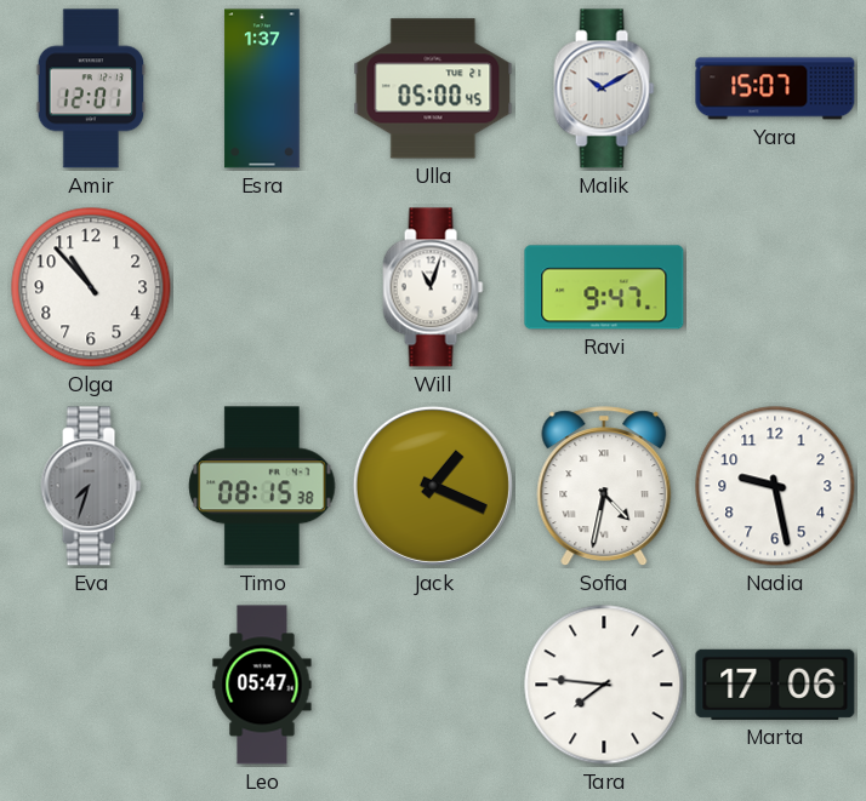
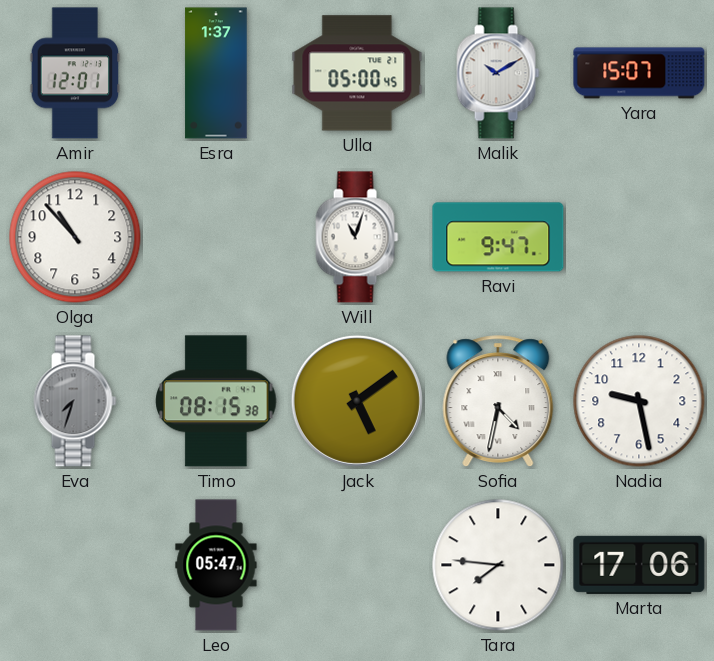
Jack: 1:19 -> 5:09
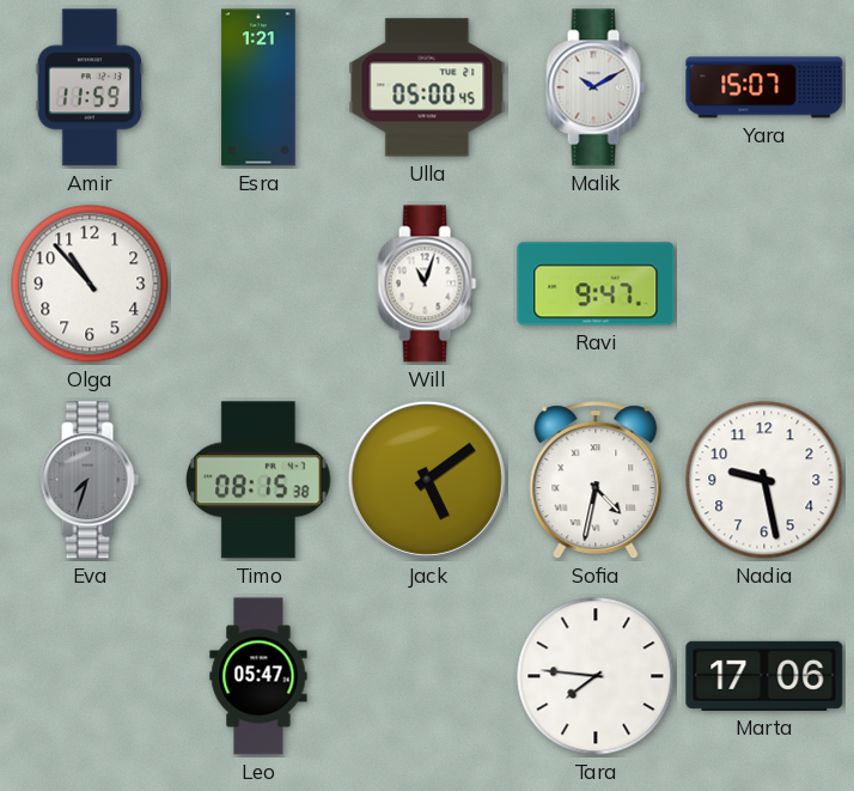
Amir: 12:01 -> 11:59
Esra: 1:37 -> 1:21
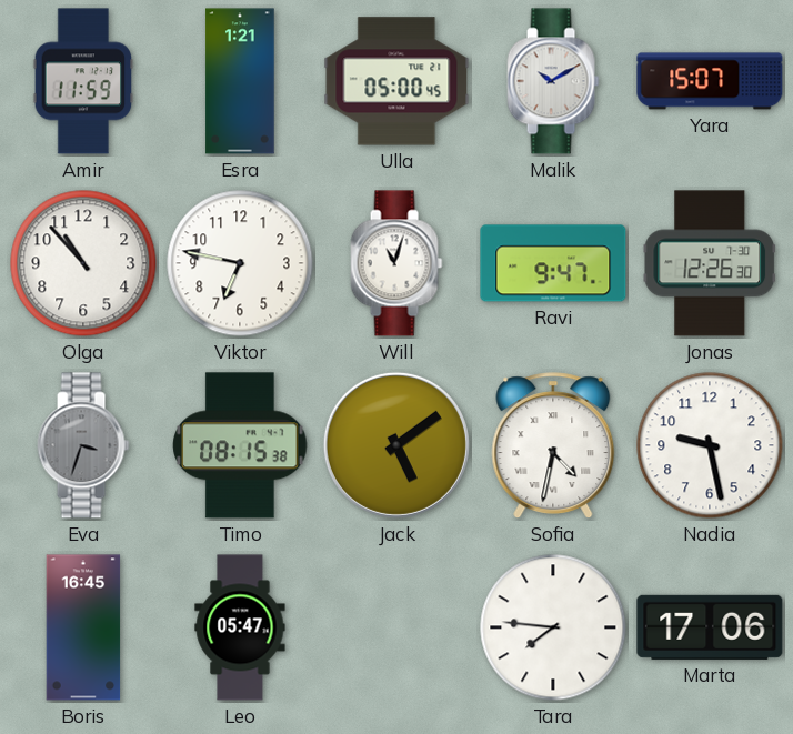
Viktor: none -> 6:47
Jonas: none -> 12:26
Eva: 7:33 -> 3:33
Boris: none -> 16:45
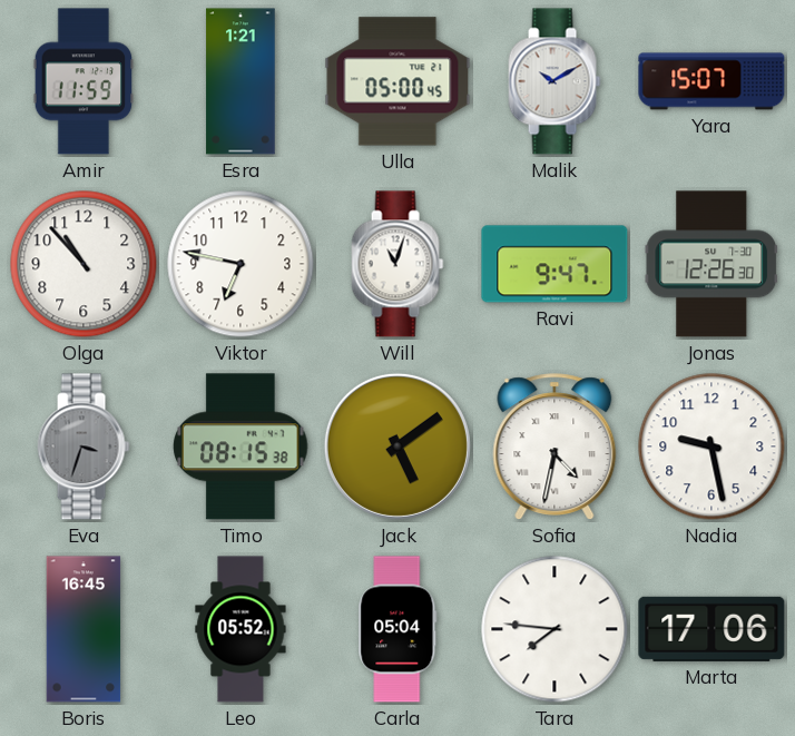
Leo: 05:47 -> 05:52
Carla: none -> 05:04
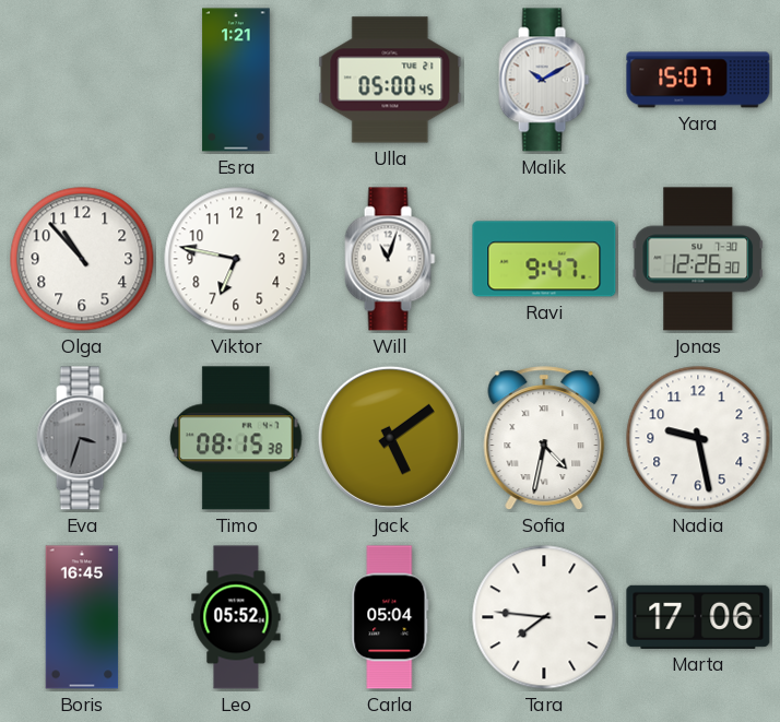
Amir: 11:59 -> none
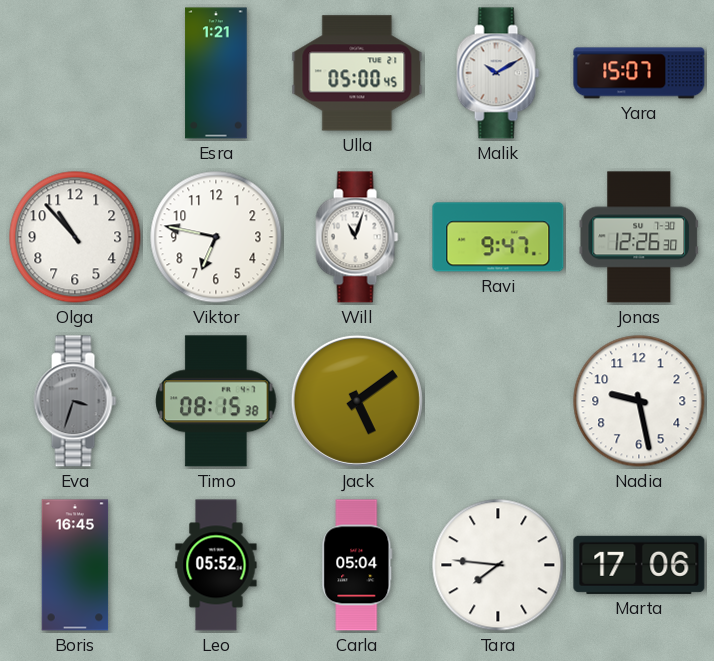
Sofia: 4:32 -> none
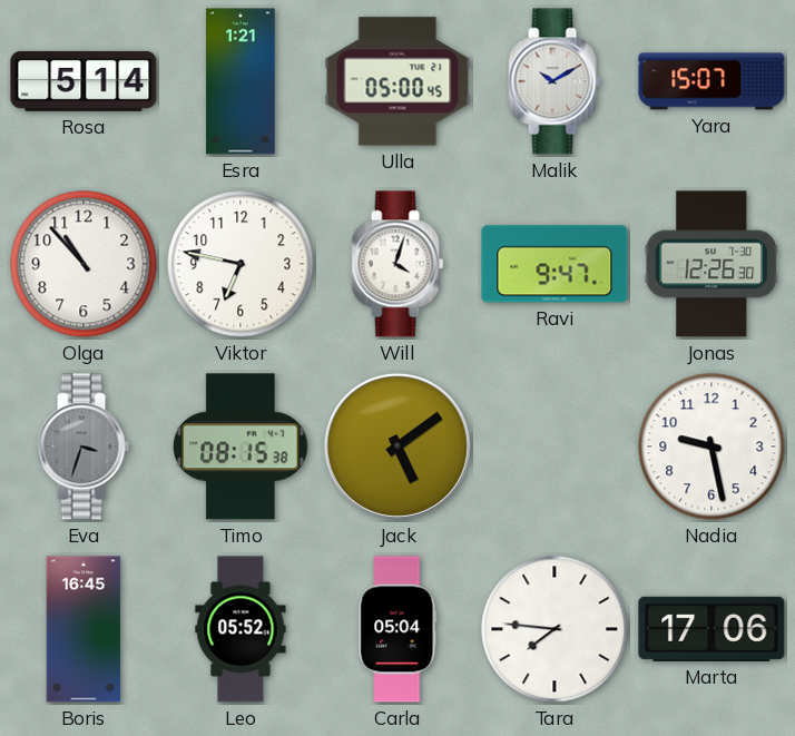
Rosa: none -> 5:14
Will: 11:03 -> 4:03
